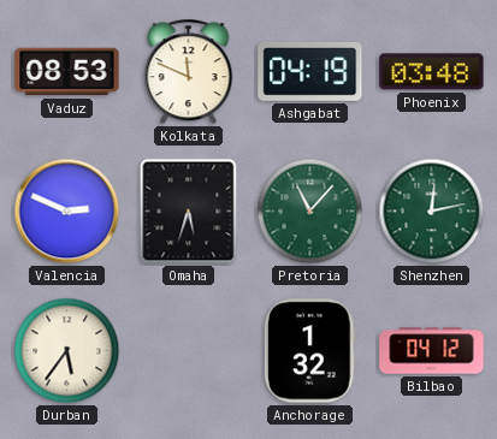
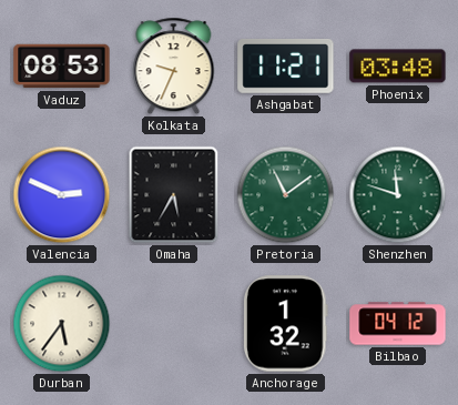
Kolkata: 11:49 -> 9:34
Ashgabat: 04:19 -> 11:21
Omaha: 5:33 -> 5:35
Pretoria: 11:07 -> 11:09
Shenzhen: 12:13 -> 11:48
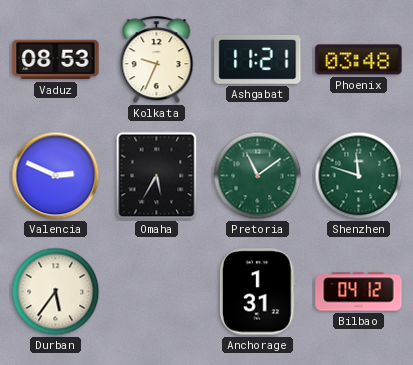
Anchorage: 1:32 -> 1:31
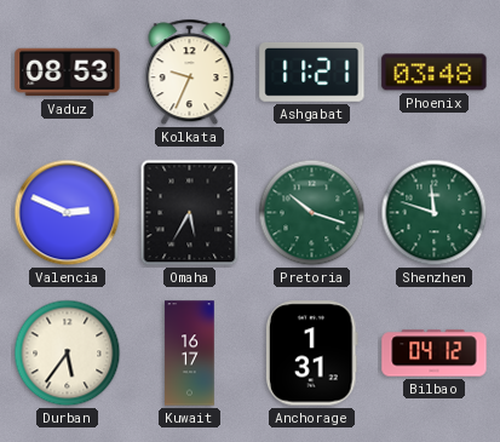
Pretoria: 11:09 -> 10:18
Kuwait: none -> 16:17
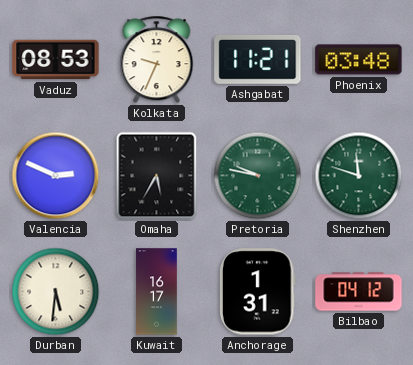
Pretoria: 10:18 -> 9:47
Durban: 5:36 -> 5:31
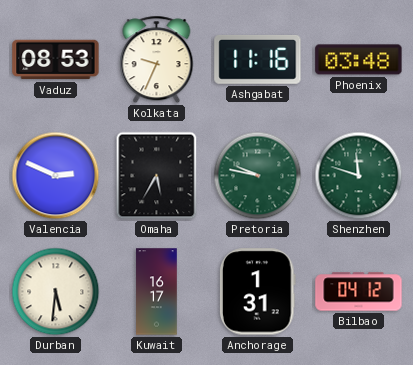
Ashgabat: 11:21 -> 11:16
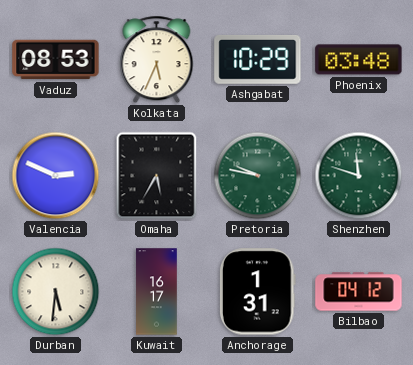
Kolkata: 9:34 -> 5:34
Ashgabat: 11:16 -> 10:29
